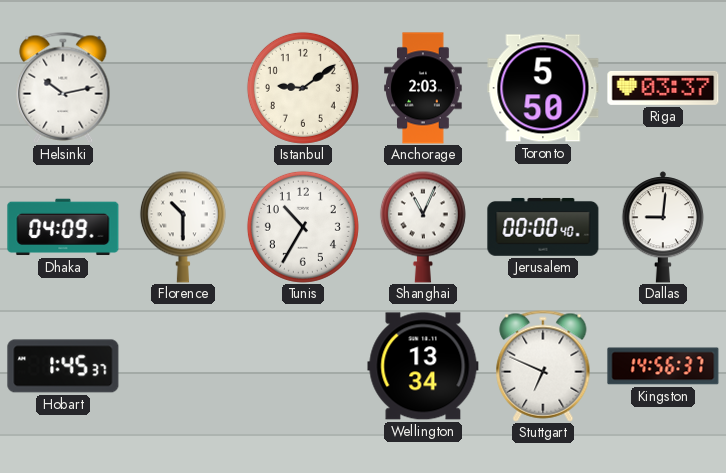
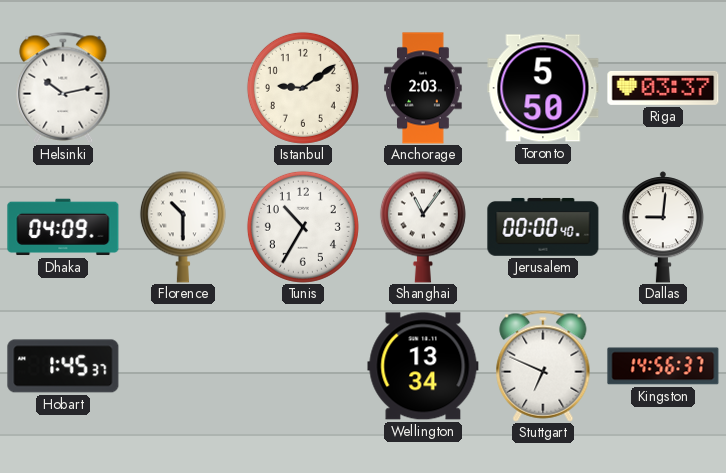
Shanghai: 11:04 -> 11:06
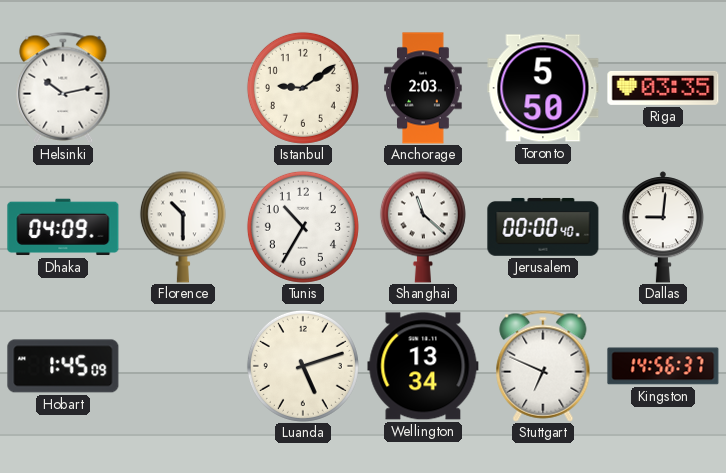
Riga: 03:37 -> 03:35
Shanghai: 11:06 -> 11:22
Hobart: 1:45:37 -> 1:45:09
Luanda: none -> 5:12
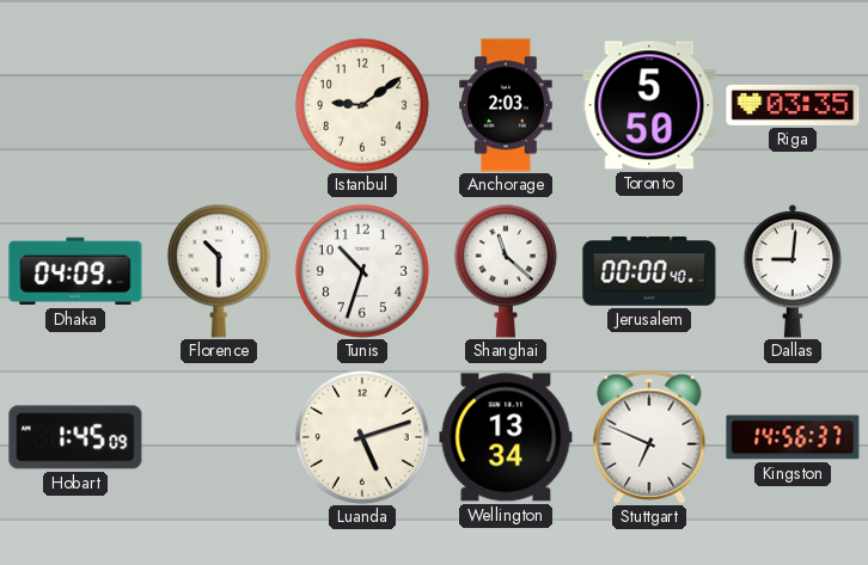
Helsinki: 10:13 -> none
Tunis: 10:35 -> 10:33
